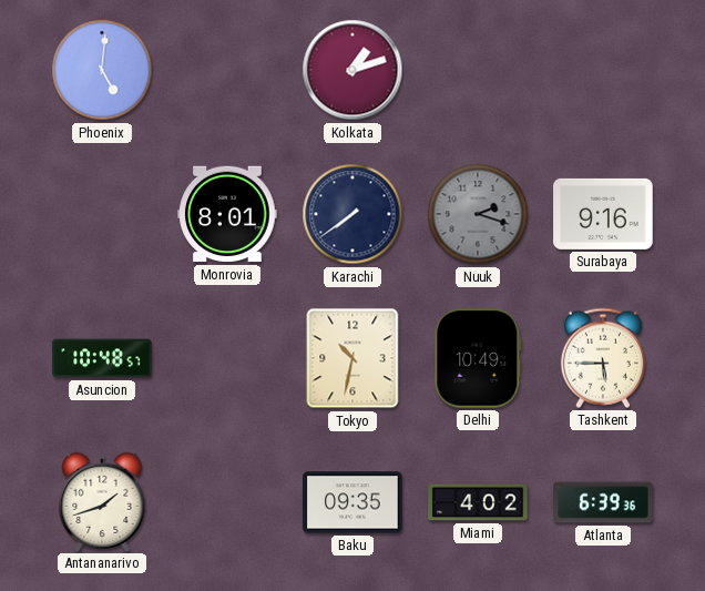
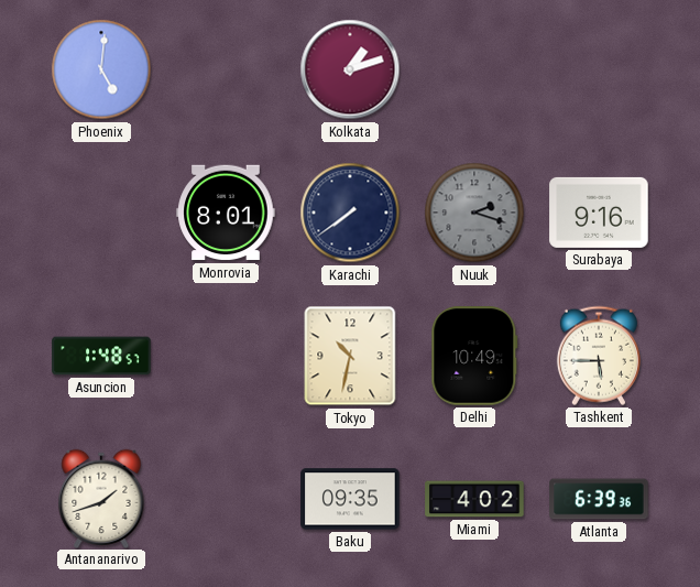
Asuncion: 10:48 -> 1:48
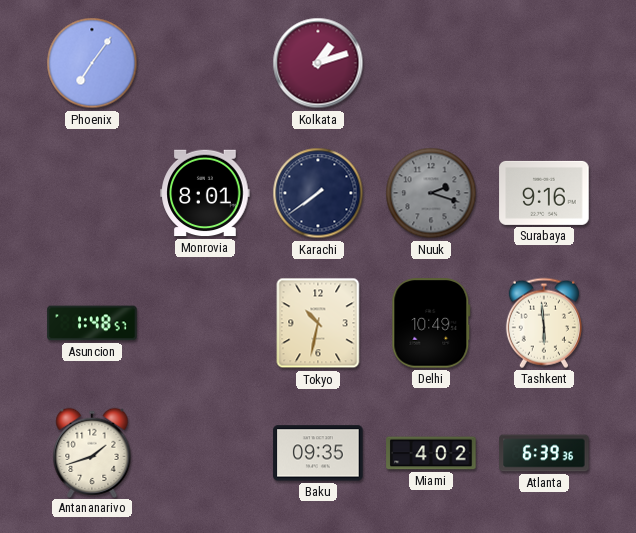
Phoenix: 5:01 -> 7:06
Tashkent: 5:45 -> 5:59
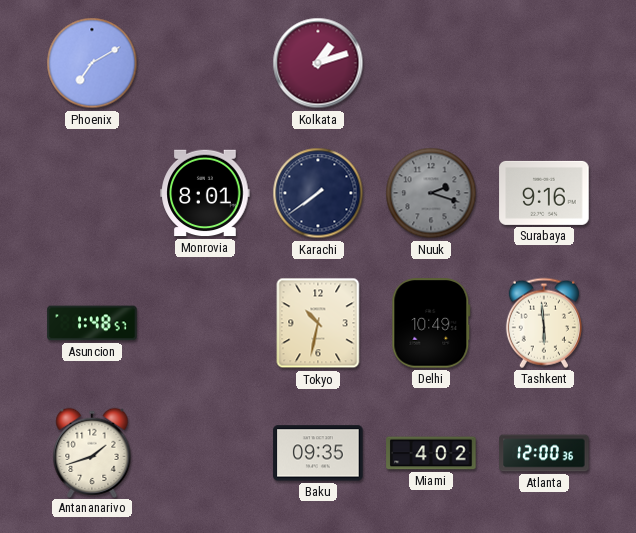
Phoenix: 7:06 -> 7:10
Atlanta: 6:39 -> 12:00
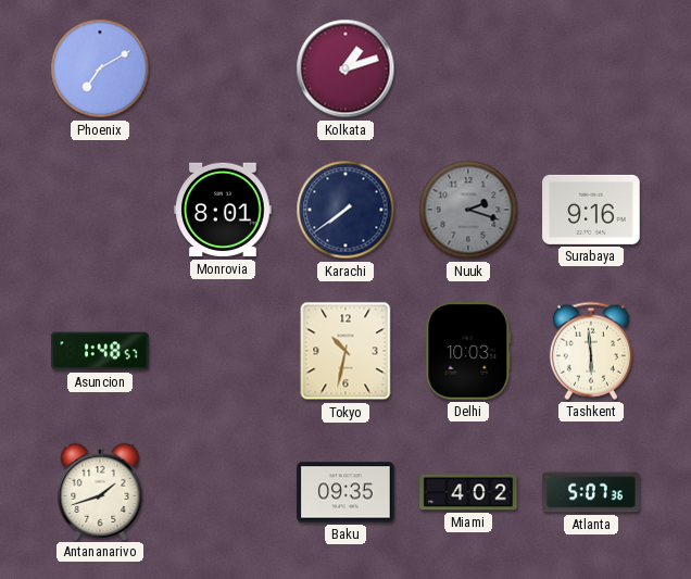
Delhi: 10:49 -> 10:03
Atlanta: 12:00 -> 5:07
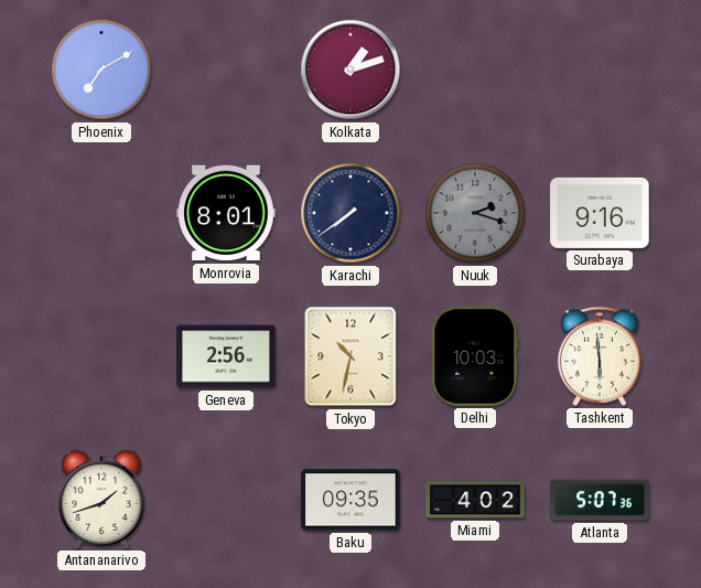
Asuncion: 1:48 -> none
Geneva: none -> 2:56
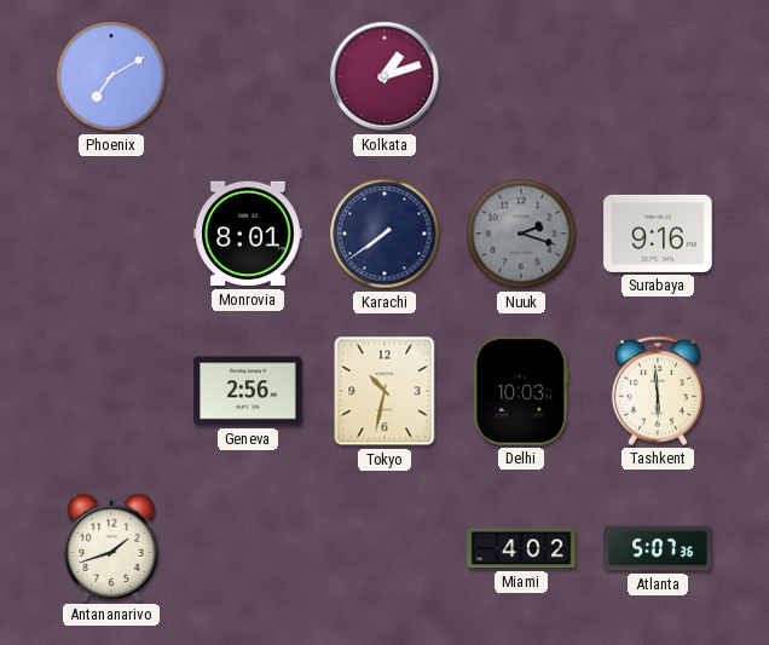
Baku: 09:35 -> none
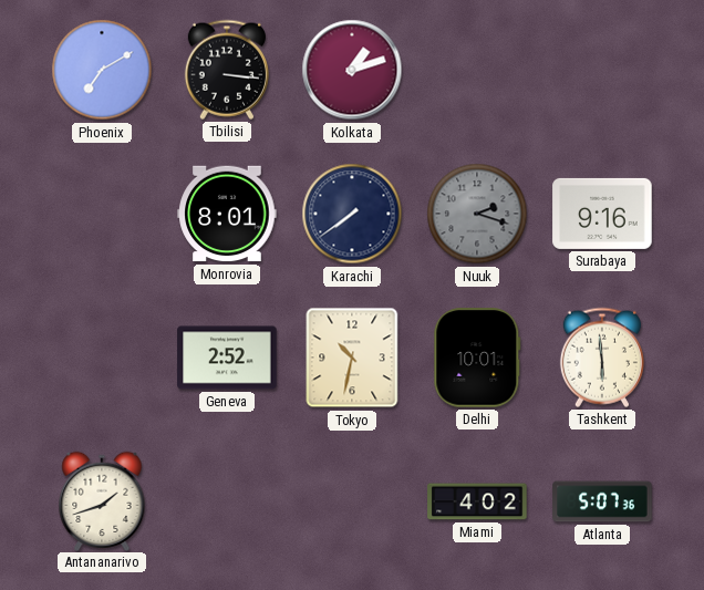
Tbilisi: none -> 3:16
Geneva: 2:56 -> 2:52
Delhi: 10:03 -> 10:01
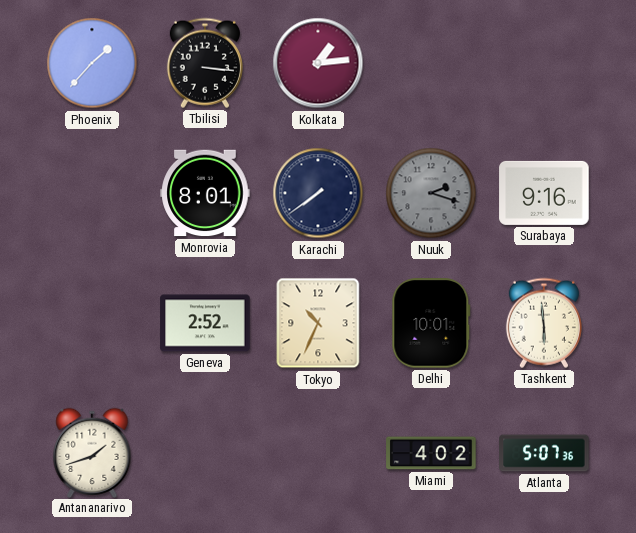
Phoenix: 7:10 -> 1:37
Kolkata: 1:12 -> 1:14
Tokyo: 10:32 -> 10:34
